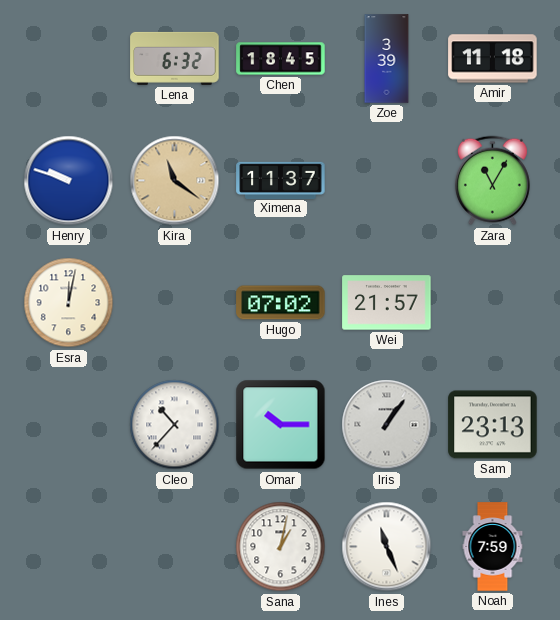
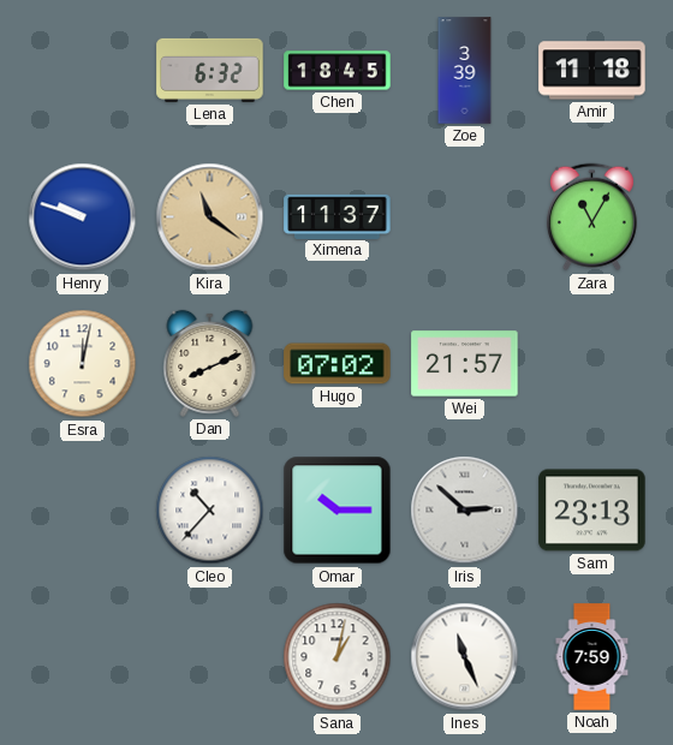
Dan: none -> 8:11
Iris: 1:06 -> 2:52
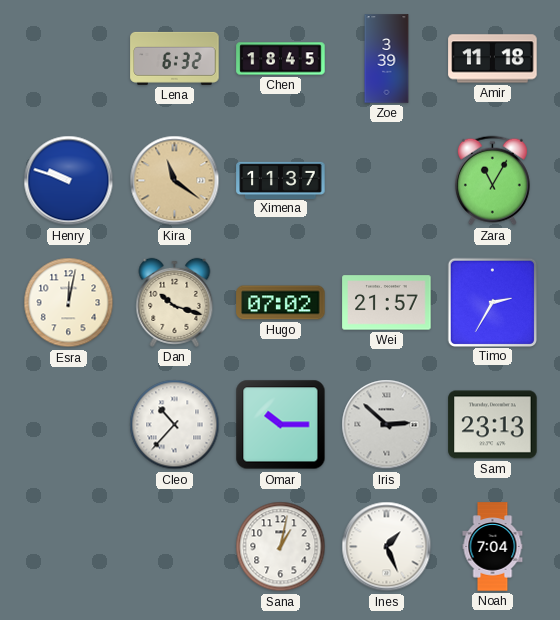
Dan: 8:11 -> 10:18
Timo: none -> 2:35
Ines: 11:26 -> 1:26
Noah: 7:59 -> 7:04
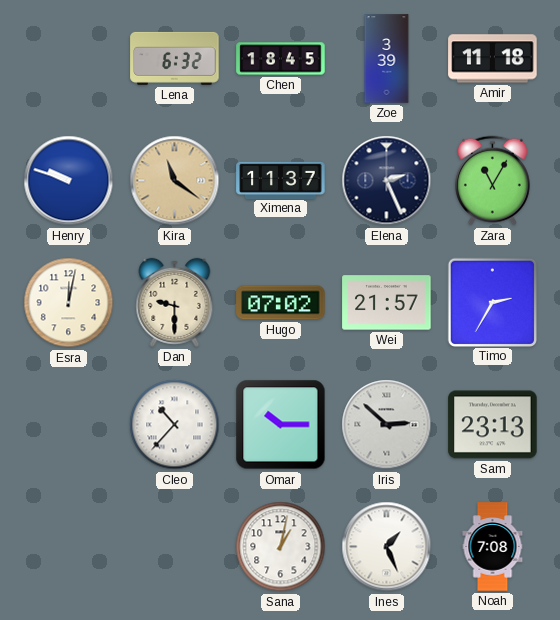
Elena: none -> 2:26
Dan: 10:18 -> 9:30
Noah: 7:04 -> 7:08
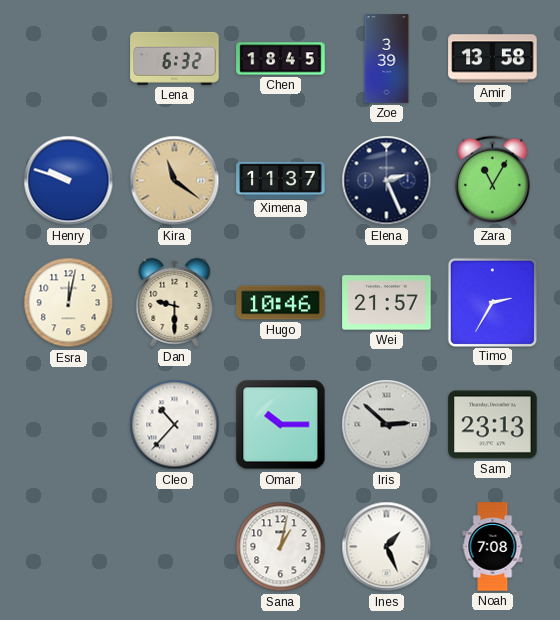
Amir: 11:18 -> 13:58
Hugo: 07:02 -> 10:46
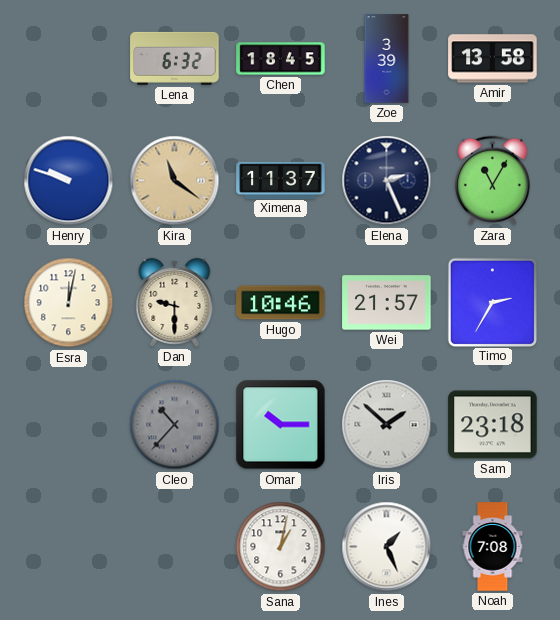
Cleo dial: white -> grey
Iris: 2:52 -> 1:52
Sam: 23:13 -> 23:18
